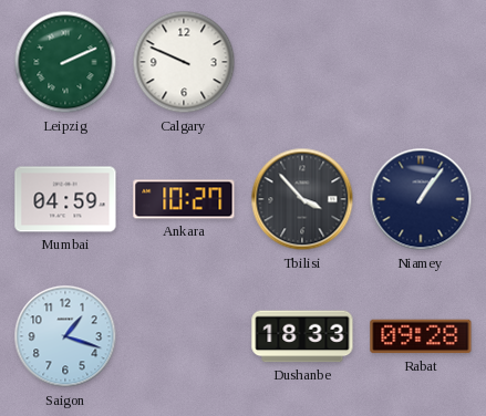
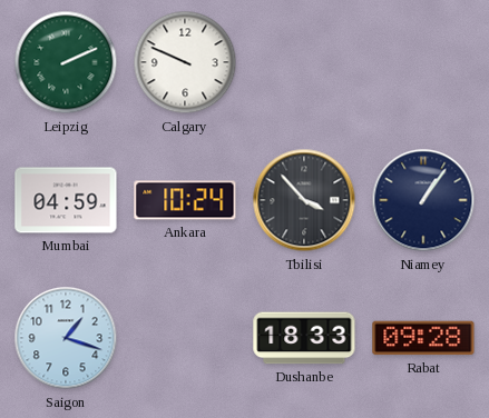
Ankara: 10:27 -> 10:24
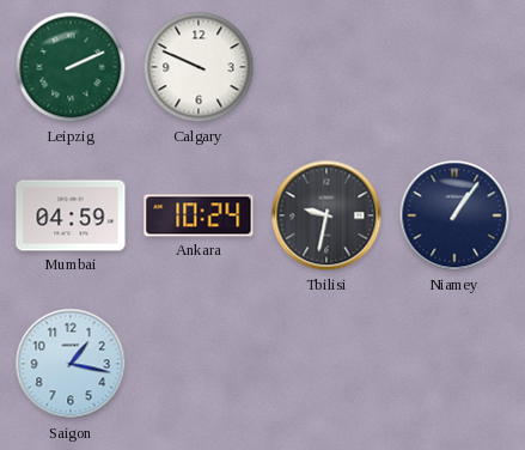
Tbilisi: 3:53 -> 9:32
Saigon: 1:18 -> 1:17
Dushanbe: 18:33 -> none
Rabat: 09:28 -> none
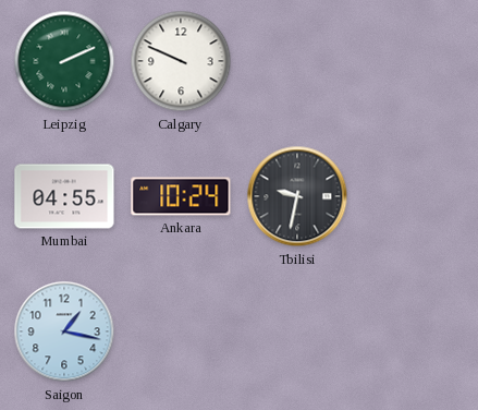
Mumbai: 04:59 -> 04:55
Niamey: 1:06 -> none
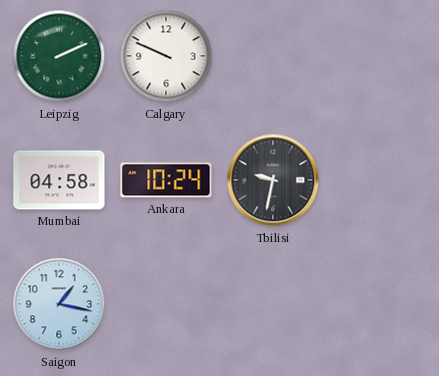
Mumbai: 04:55 -> 04:58
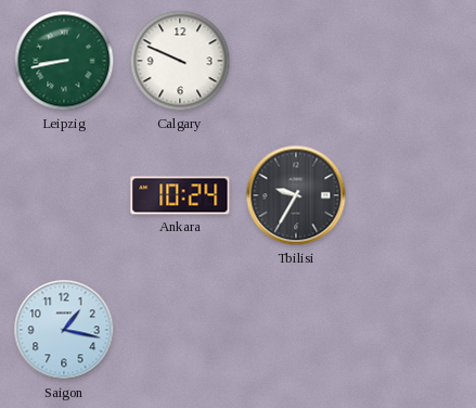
Leipzig: 2:11 -> 8:43
Mumbai: 04:58 -> none
Tbilisi: 9:32 -> 9:35
